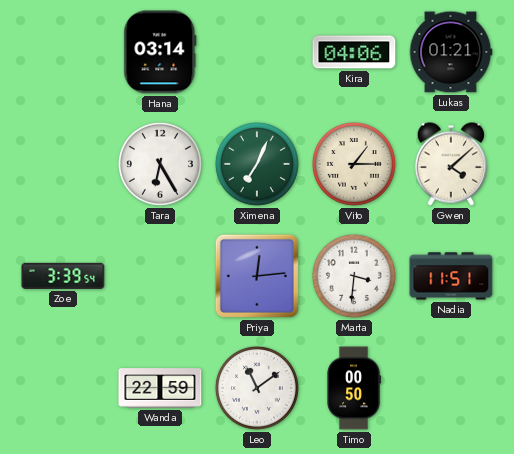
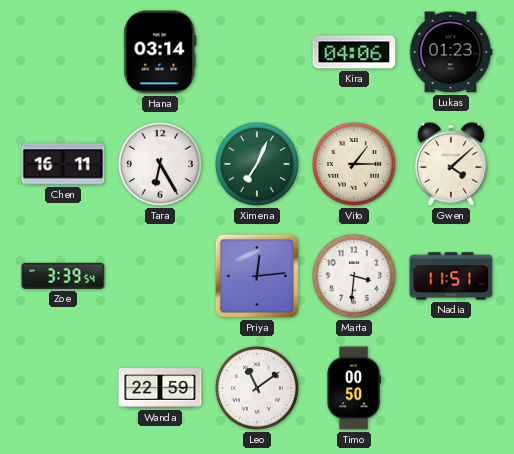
Lukas: 01:21 -> 01:23
Chen: none -> 16:11
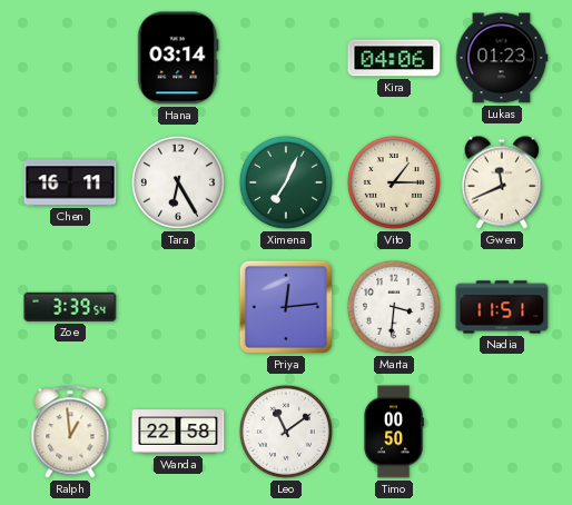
Gwen: 4:08 -> 11:41
Ralph: none -> 12:59
Wanda: 22:59 -> 22:58
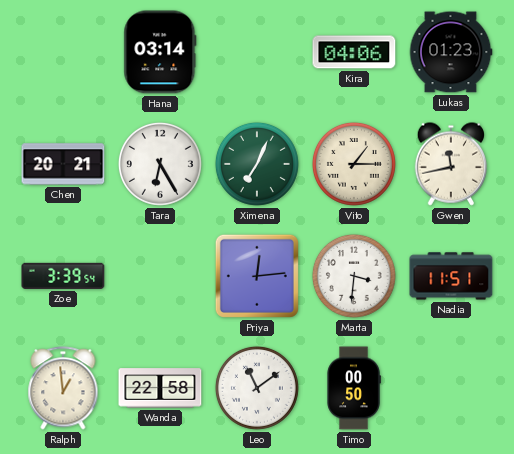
Chen: 16:11 -> 20:21
Gwen: 11:41 -> 11:43
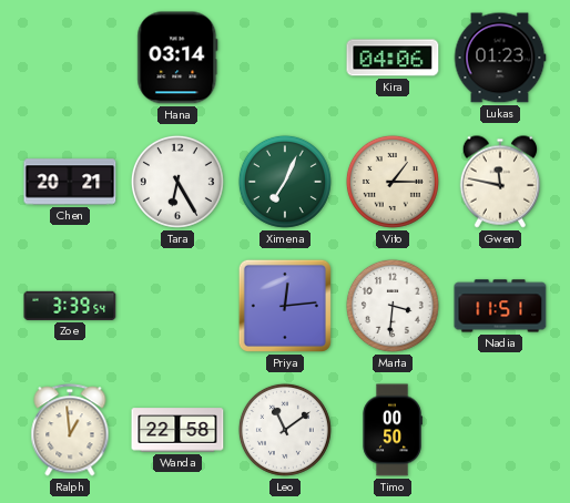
Gwen: 11:43 -> 11:47
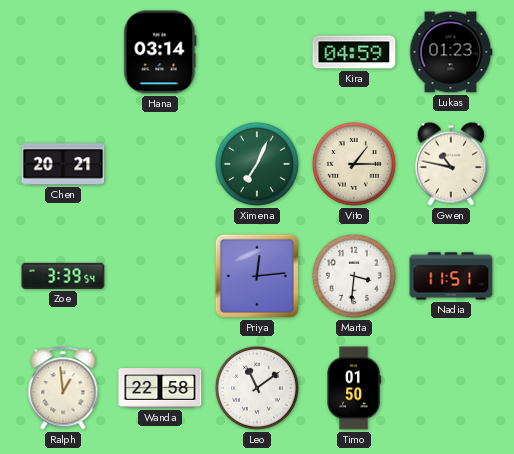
Kira: 04:06 -> 04:59
Tara: 6:25 -> none
Gwen: 11:47 -> 10:47
Timo: 00:50 -> 01:50
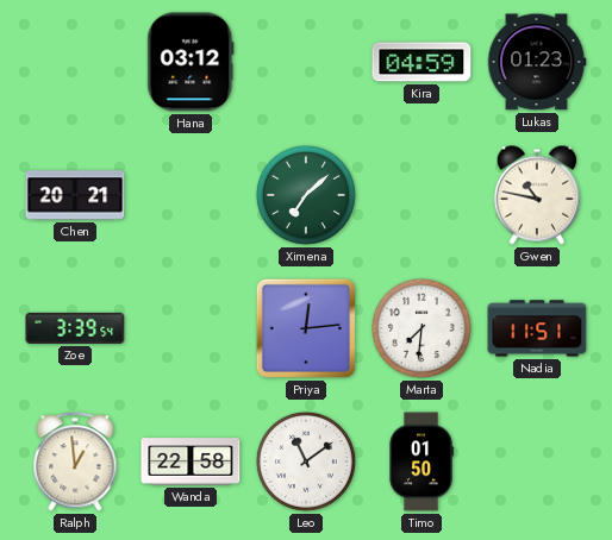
Hana: 03:14 -> 03:12
Ximena: 7:04 -> 7:08
Vito: 1:15 -> none
Marta: 3:31 -> 7:31
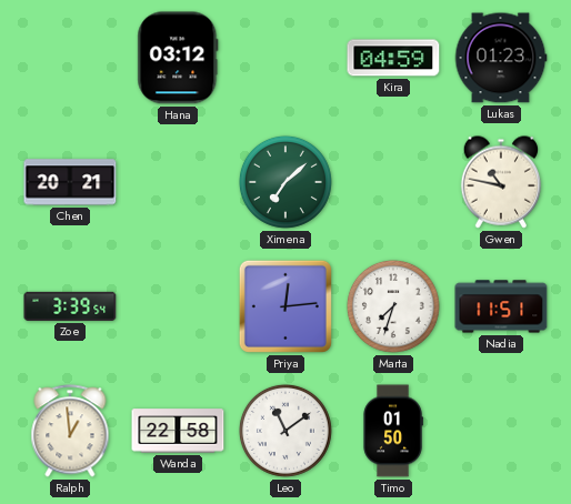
Marta: 7:31 -> 7:33
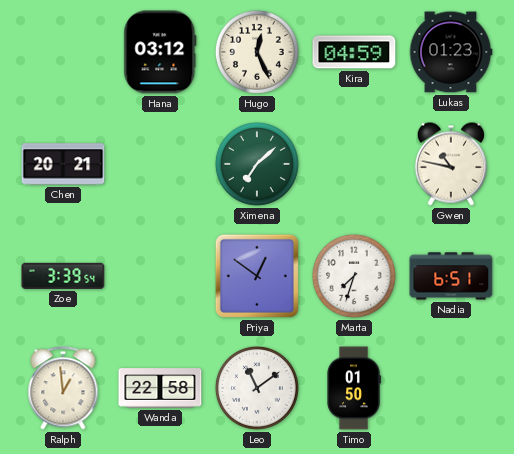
Hugo: none -> 12:26
Priya: 12:14 -> 12:51
Nadia: 11:51 -> 6:51
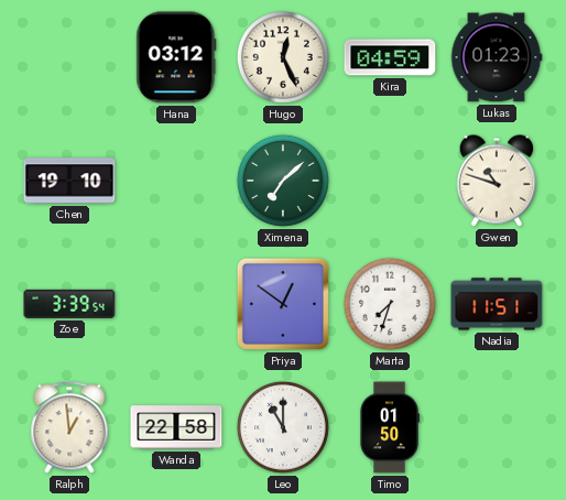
Chen: 20:21 -> 19:10
Gwen: 10:47 -> 10:48
Nadia: 6:51 -> 11:51
Leo: 11:09 -> 11:00
